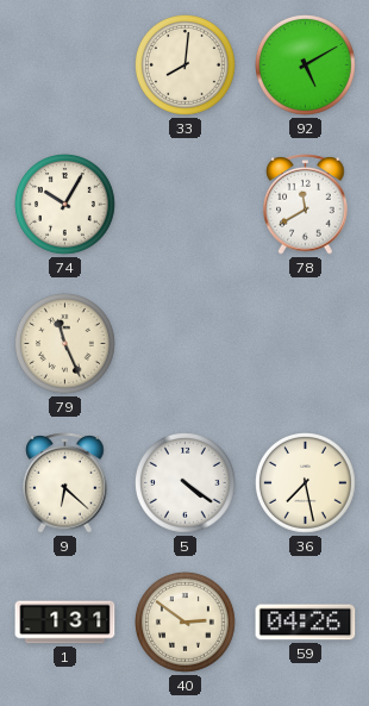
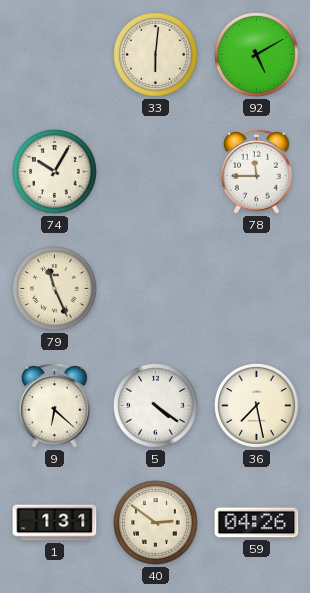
33: 8:01 -> 6:01
78: 11:40 -> 11:45
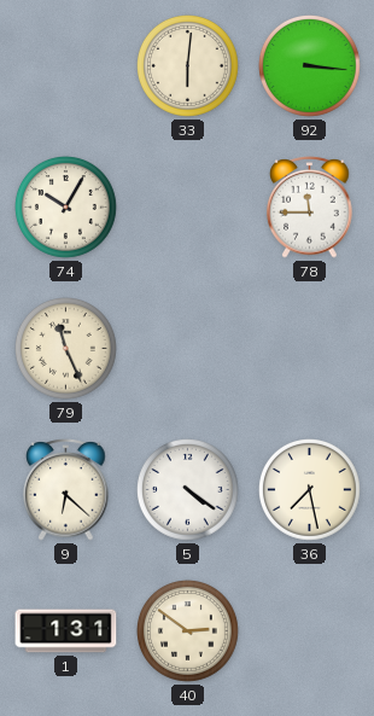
92: 5:10 -> 3:16
59: 04:26 -> none
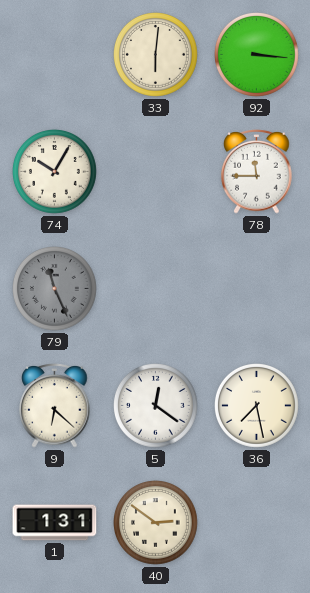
79 dial: cream -> grey
5: 4:21 -> 12:21
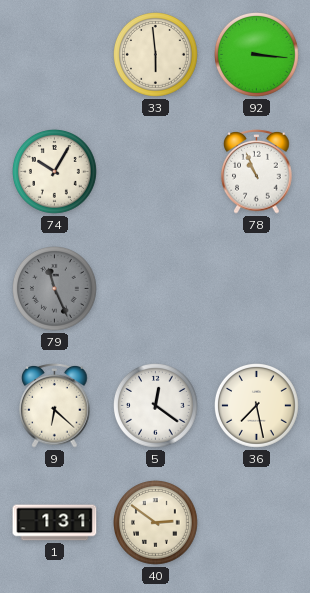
33: 6:01 -> 5:59
78: 11:45 -> 10:56
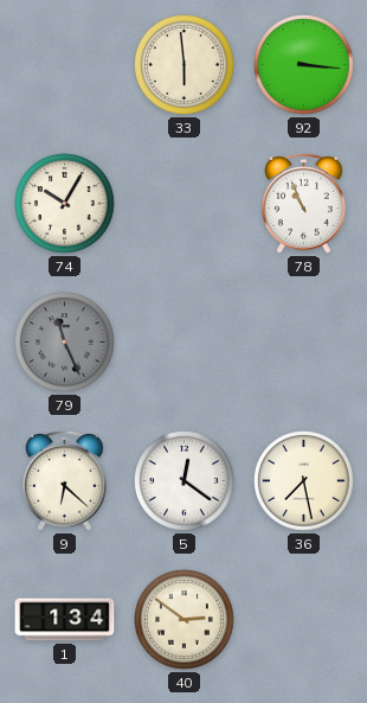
1: 1:31 -> 1:34
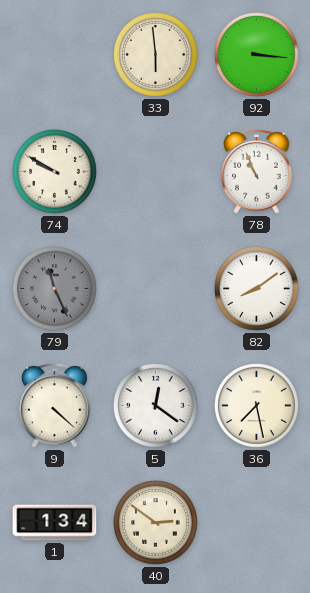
74: 10:05 -> 9:50
82: none -> 8:09
9: 6:22 -> 4:22
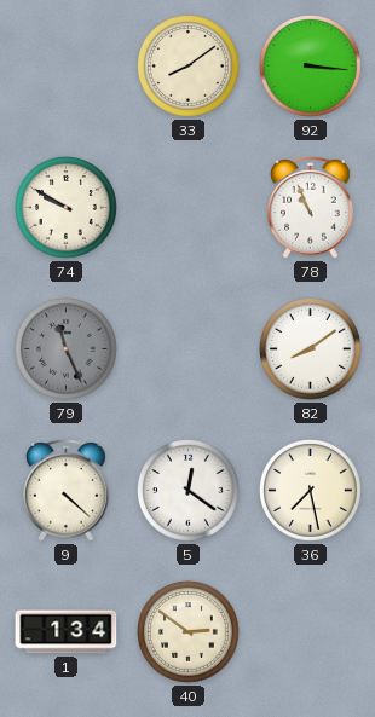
33: 5:59 -> 8:09
